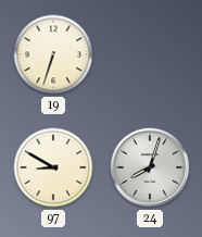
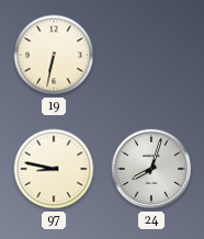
19: 6:33 -> 6:32
97: 8:50 -> 8:47
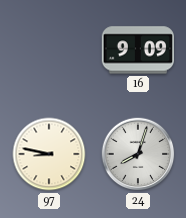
19: 6:32 -> none
16: none -> 9:09
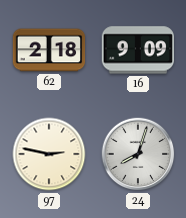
62: none -> 2:18
97: 8:47 -> 2:47
